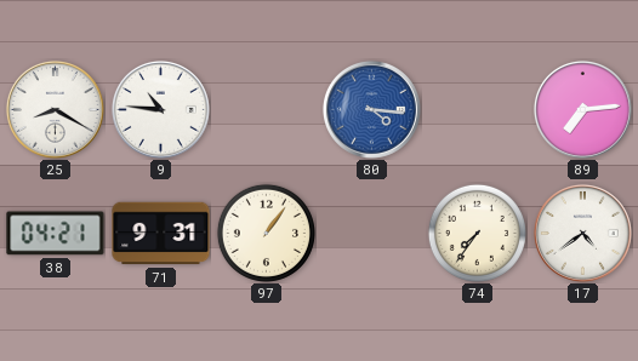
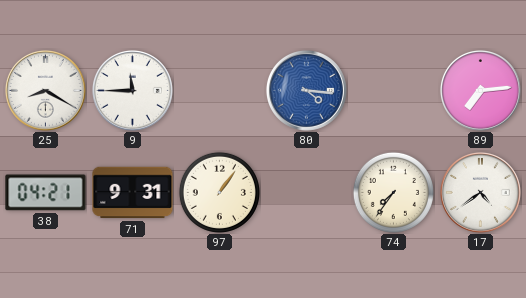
9: 10:46 -> 11:45
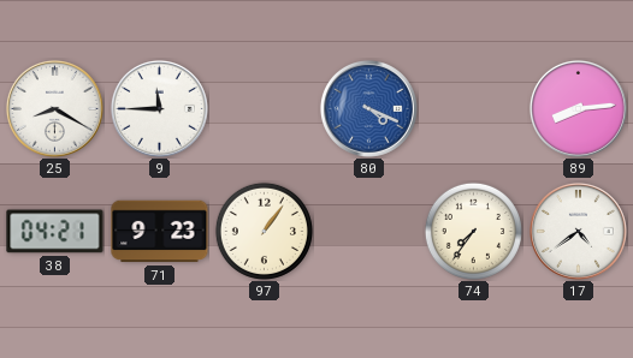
80: 4:16 -> 4:19
89: 7:14 -> 8:14
71: 9:31 -> 9:23
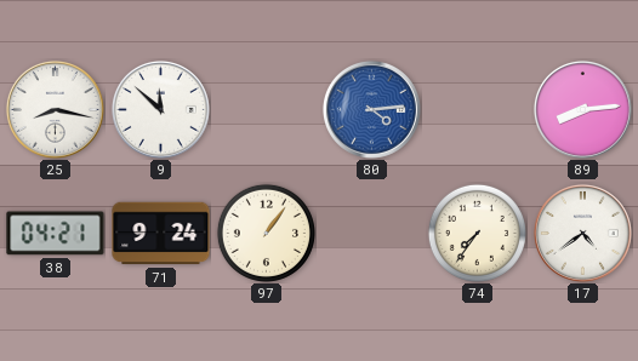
25: 8:20 -> 8:17
9: 11:45 -> 11:52
80: 4:19 -> 4:14
71: 9:23 -> 9:24
